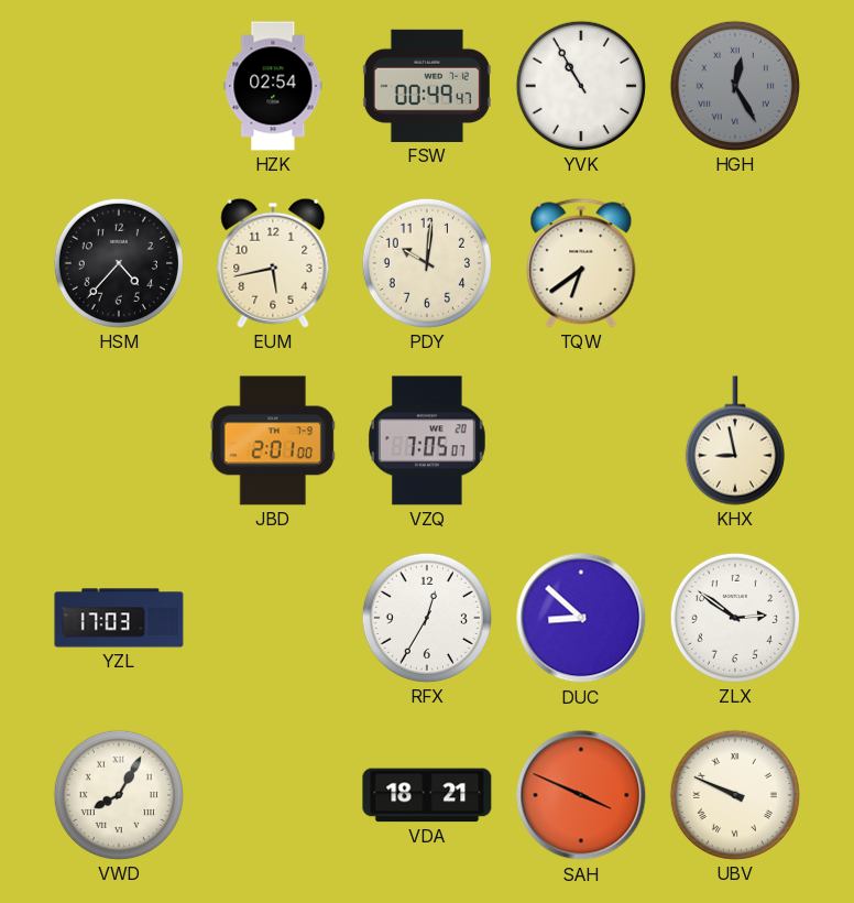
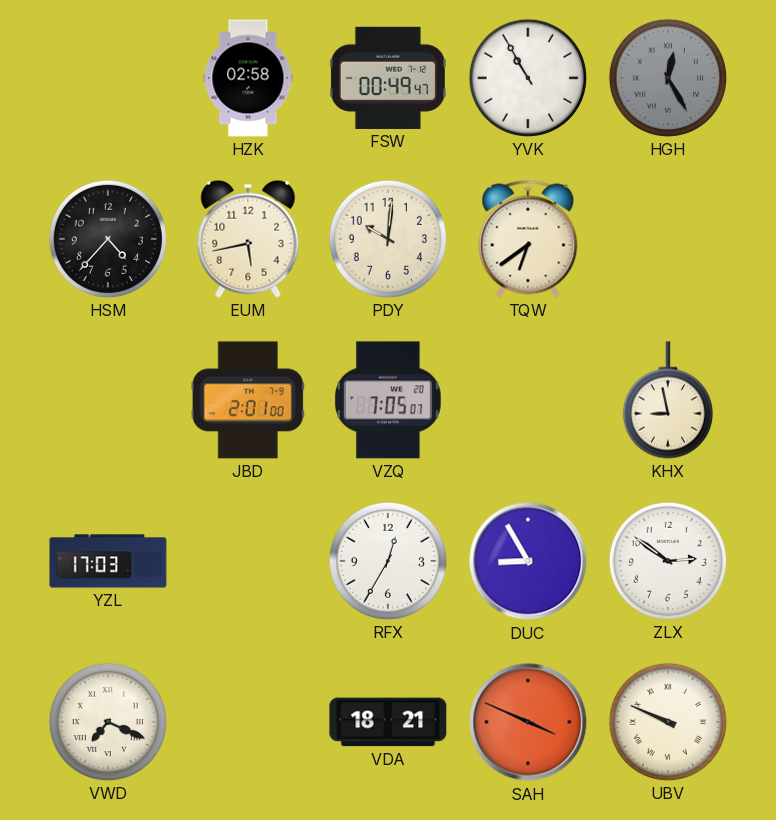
HZK: 02:54 -> 02:58
DUC: 8:52 -> 8:55
VWD: 8:05 -> 7:19
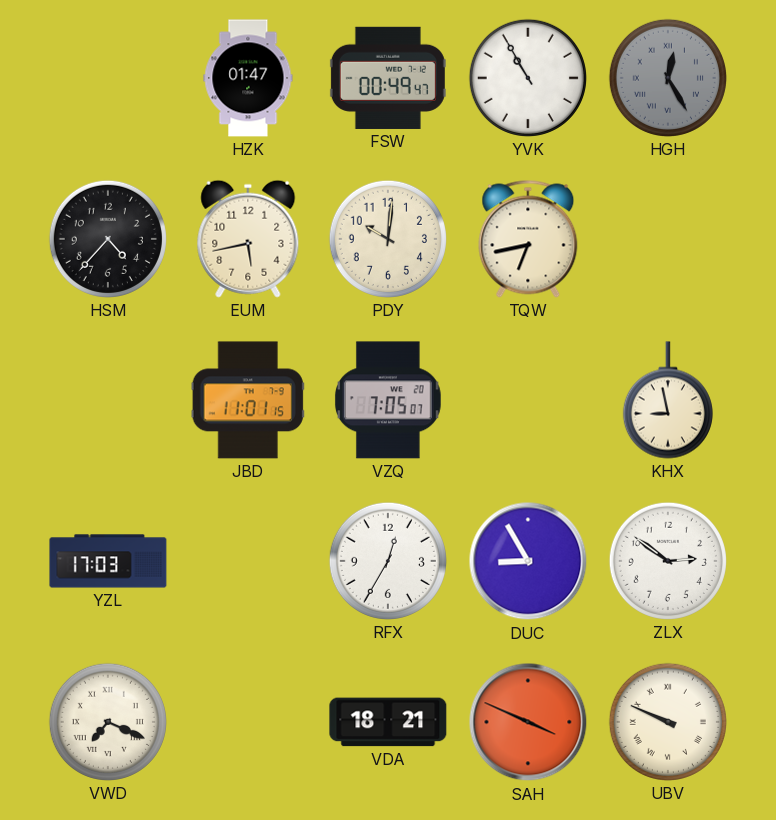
HZK: 02:58 -> 01:47
TQW: 6:39 -> 6:43
JBD: 2:01 -> 11:01
